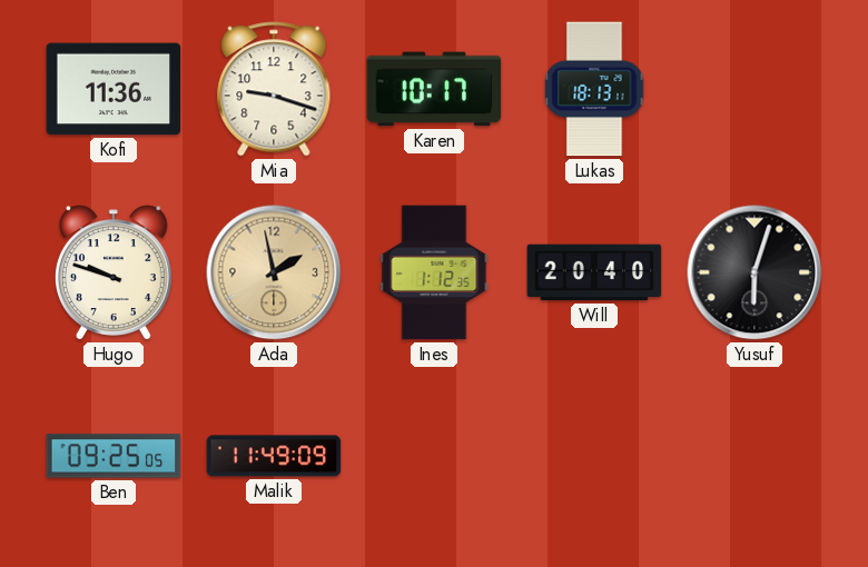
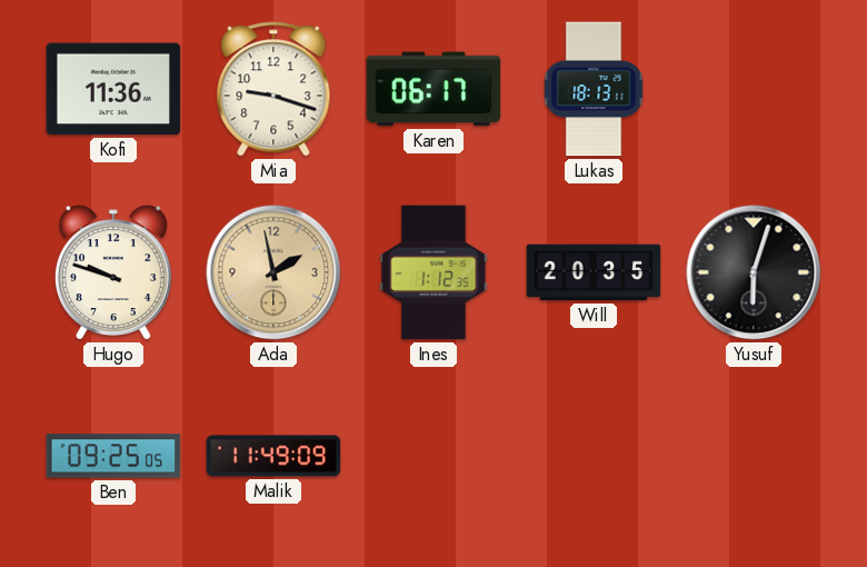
Karen: 10:17 -> 06:17
Will: 20:40 -> 20:35
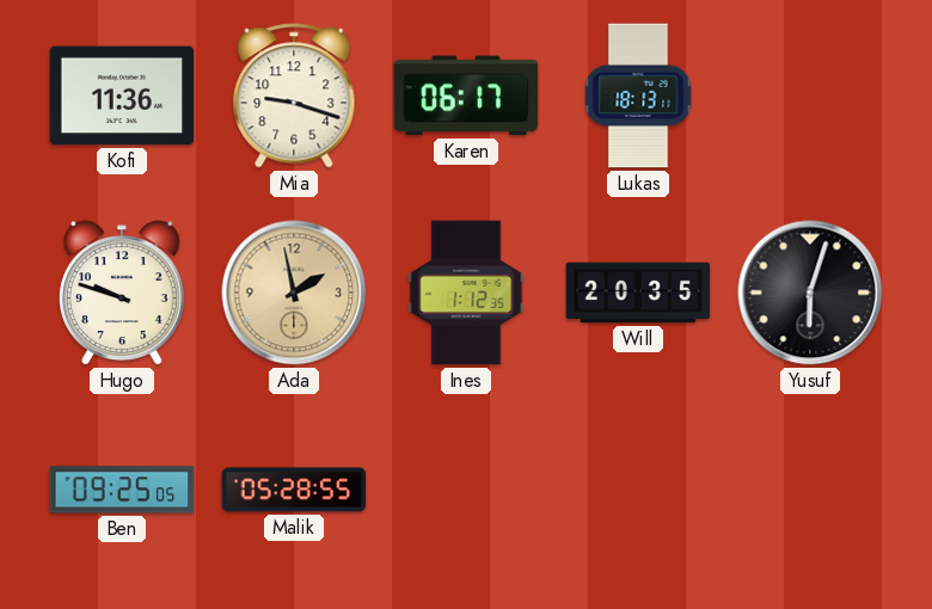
Malik: 11:49 -> 05:28
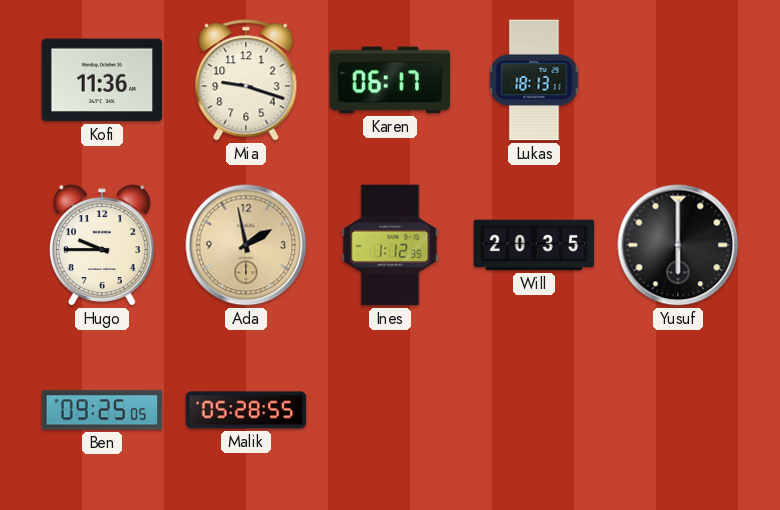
Hugo: 9:48 -> 9:45
Yusuf: 6:03 -> 6:00
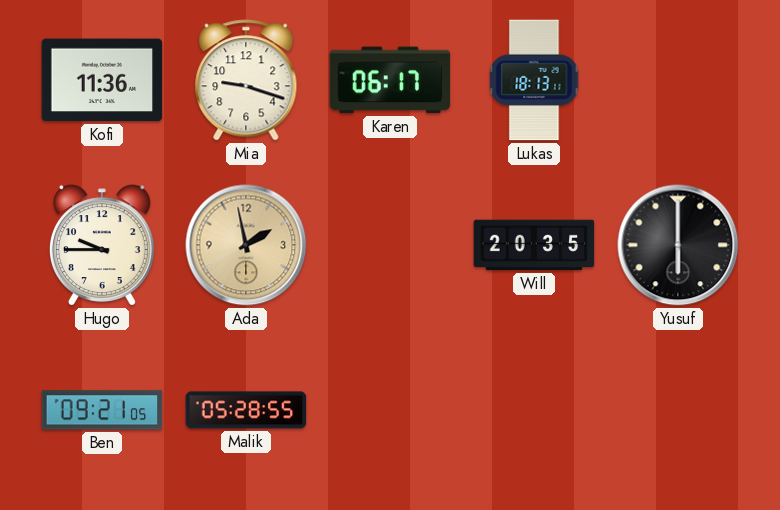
Ines: 1:12 -> none
Ben: 09:25 -> 09:21
